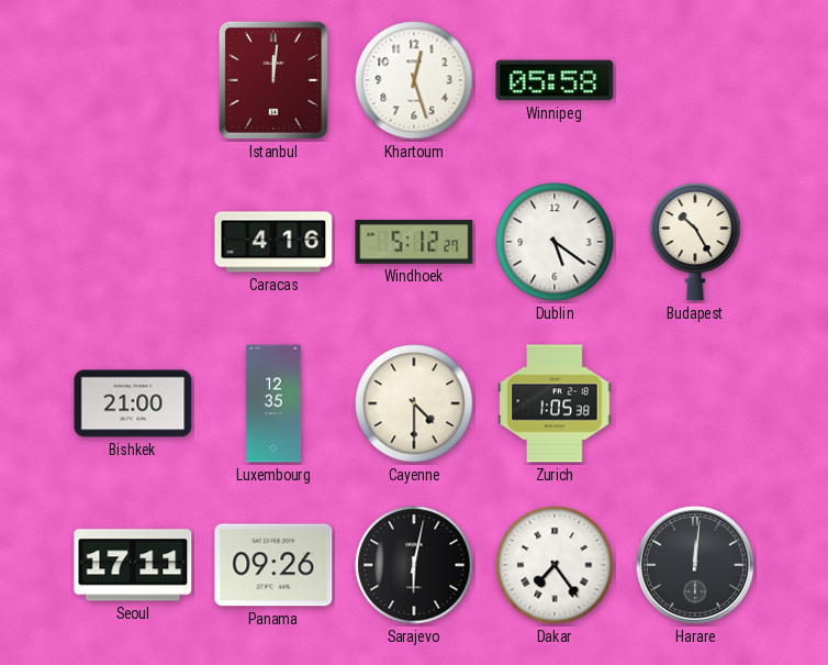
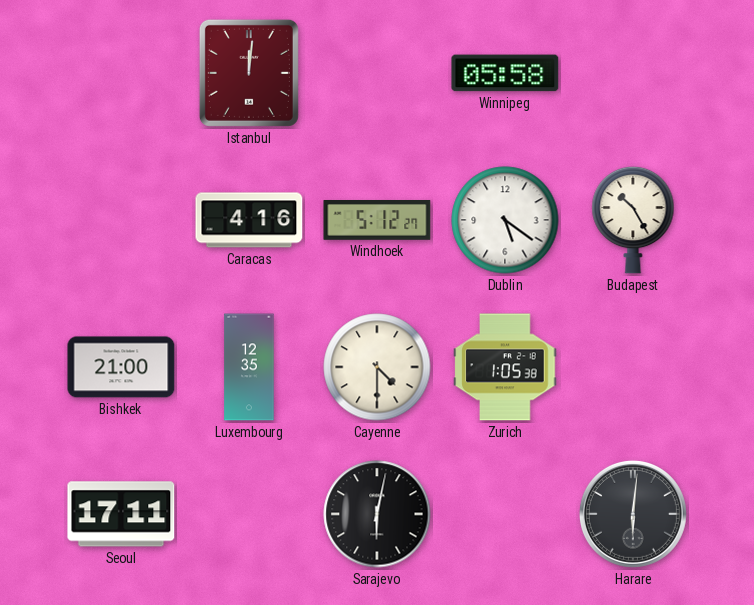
Khartoum: 12:27 -> none
Panama: 09:26 -> none
Dakar: 7:24 -> none
Harare: 12:01 -> 6:01
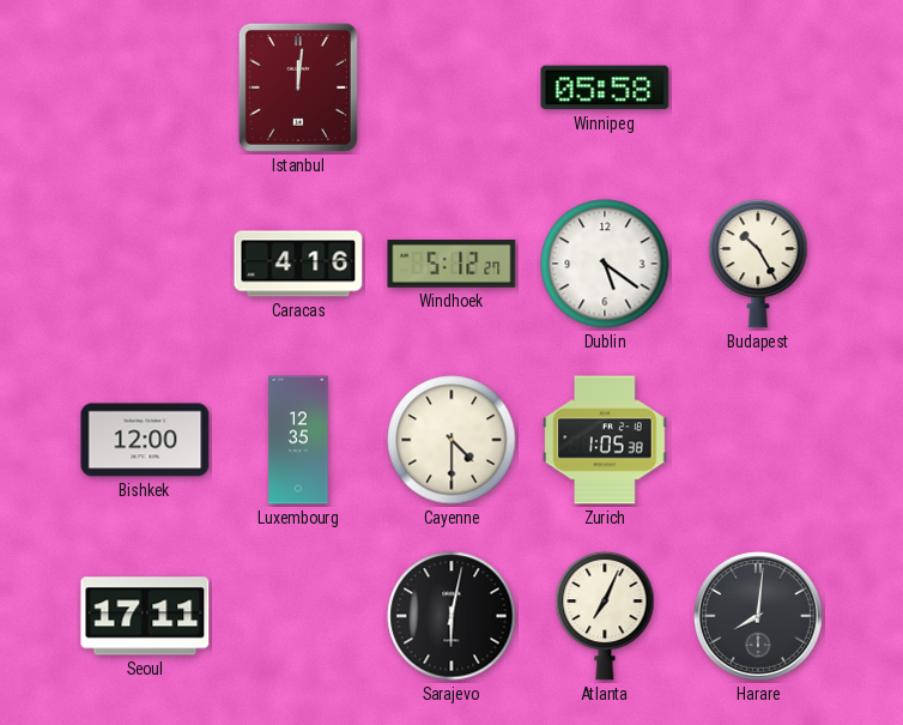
Bishkek: 21:00 -> 12:00
Atlanta: none -> 7:04
Harare: 6:01 -> 8:01
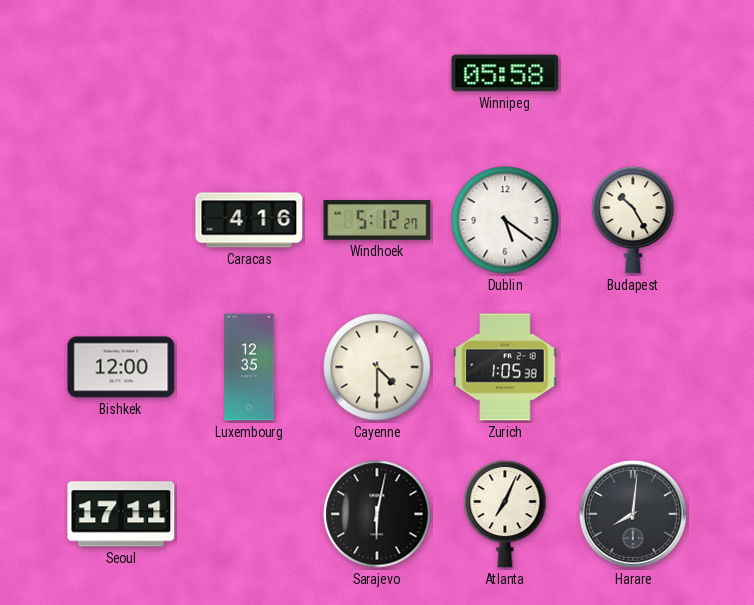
Istanbul: 12:01 -> none
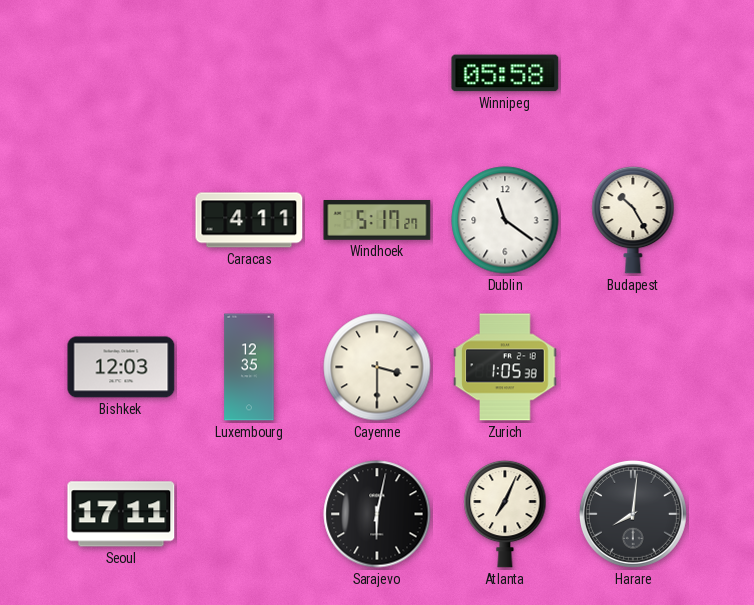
Caracas: 4:16 -> 4:11
Windhoek: 5:12 -> 5:17
Dublin: 5:21 -> 11:21
Bishkek: 12:00 -> 12:03
Cayenne: 4:30 -> 3:30
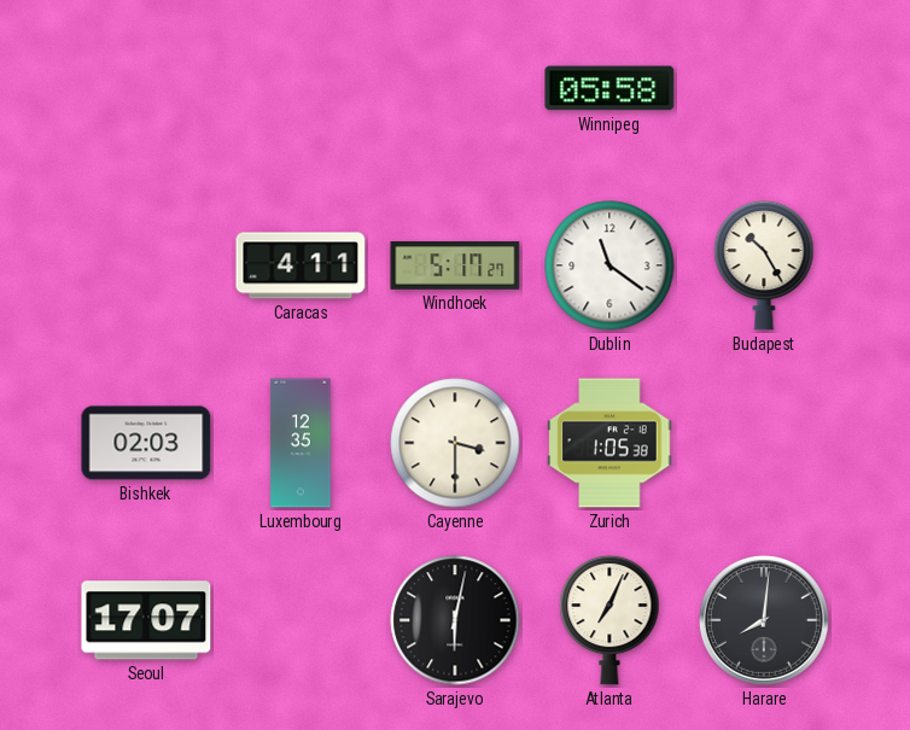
Bishkek: 12:03 -> 02:03
Seoul: 17:11 -> 17:07
